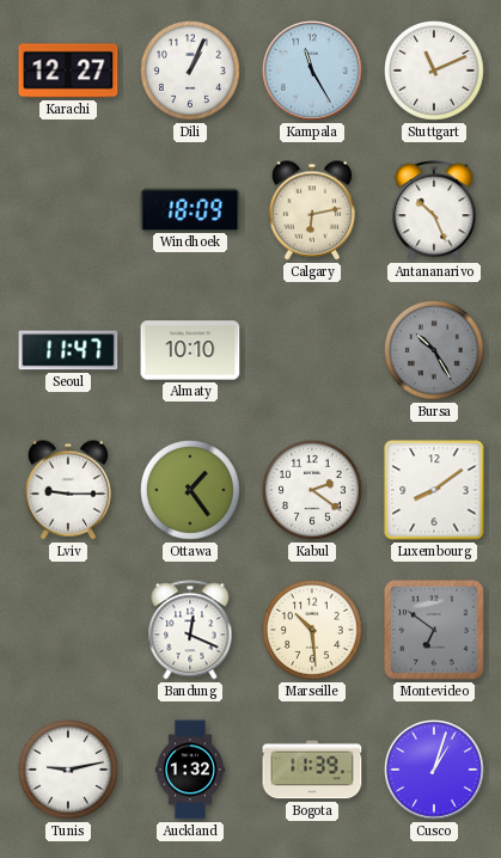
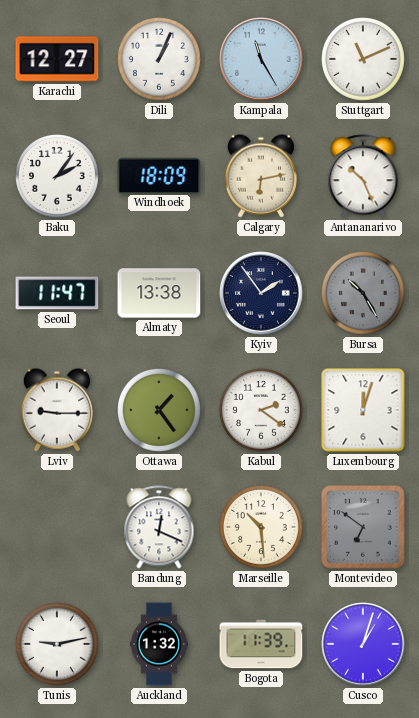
Baku: none -> 2:06
Almaty: 10:10 -> 13:38
Kyiv: none -> 1:54
Luxembourg: 8:09 -> 12:03
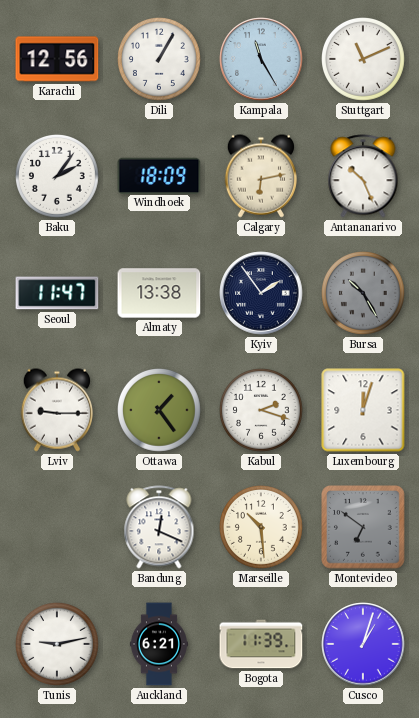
Karachi: 12:27 -> 12:56
Dili: 1:04 -> 1:05
Kabul: 2:21 -> 2:18
Auckland: 1:32 -> 6:21
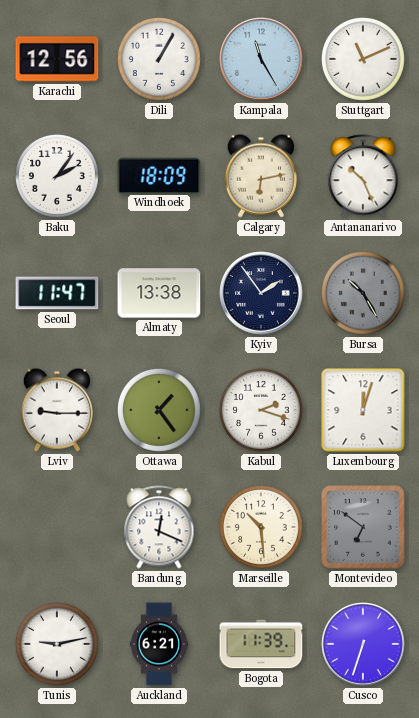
Cusco: 1:03 -> 6:33
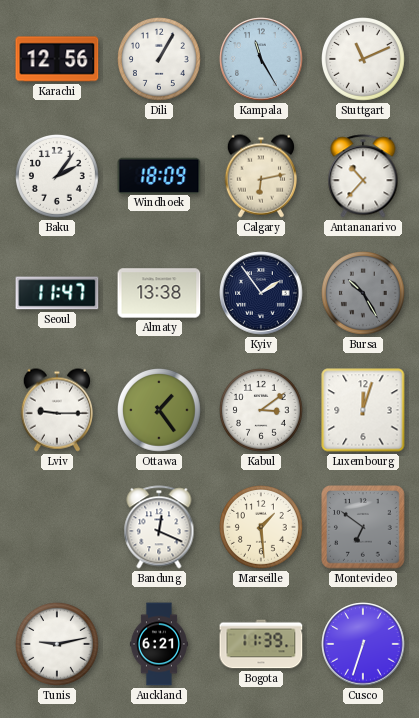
Antananarivo: 10:26 -> 10:37
Kabul: 2:18 -> 3:09
Marseille: 10:29 -> 1:29
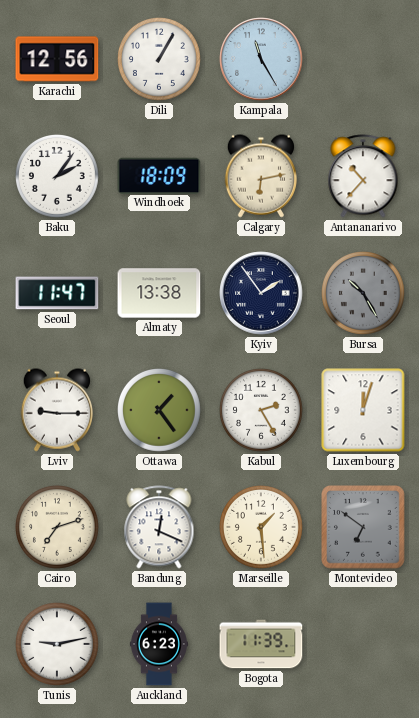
Stuttgart: 11:11 -> none
Kabul: 3:09 -> 2:25
Cairo: none -> 7:12
Auckland: 6:21 -> 6:23
Cusco: 6:33 -> none
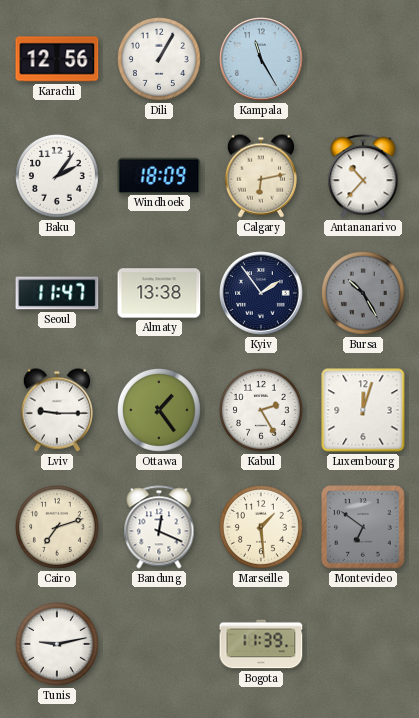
Auckland: 6:23 -> none
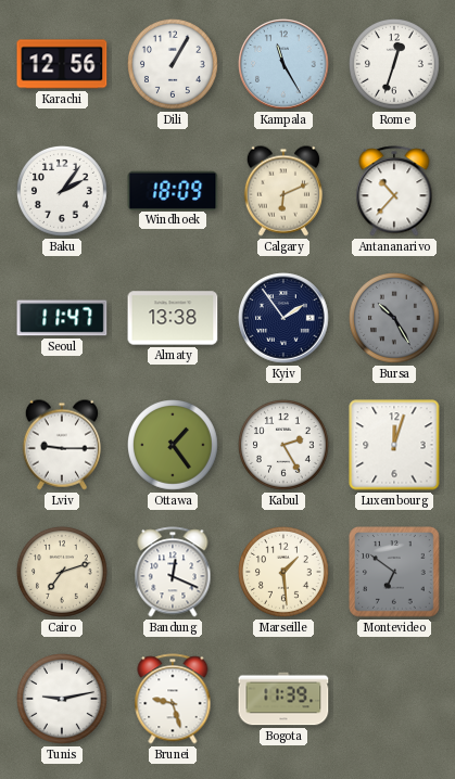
Rome: none -> 12:33
Calgary: 6:13 -> 6:11
Brunei: none -> 9:27
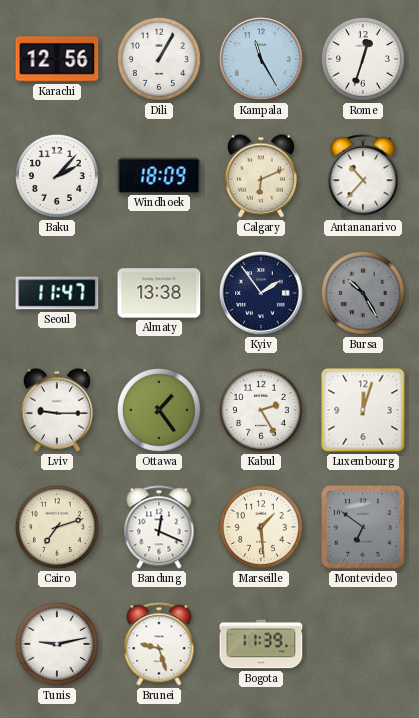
Baku: 2:06 -> 2:07
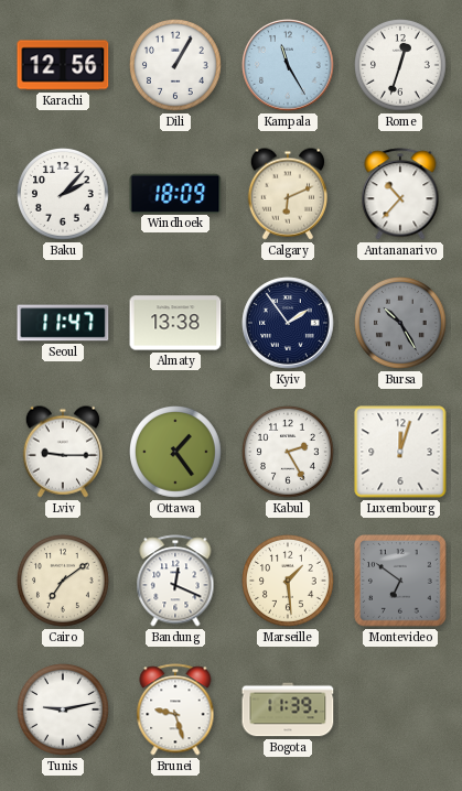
Cairo: 7:12 -> 7:09
